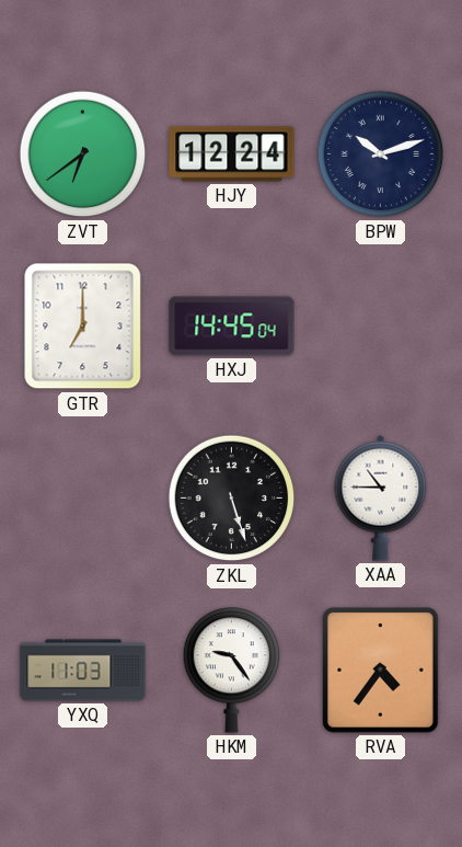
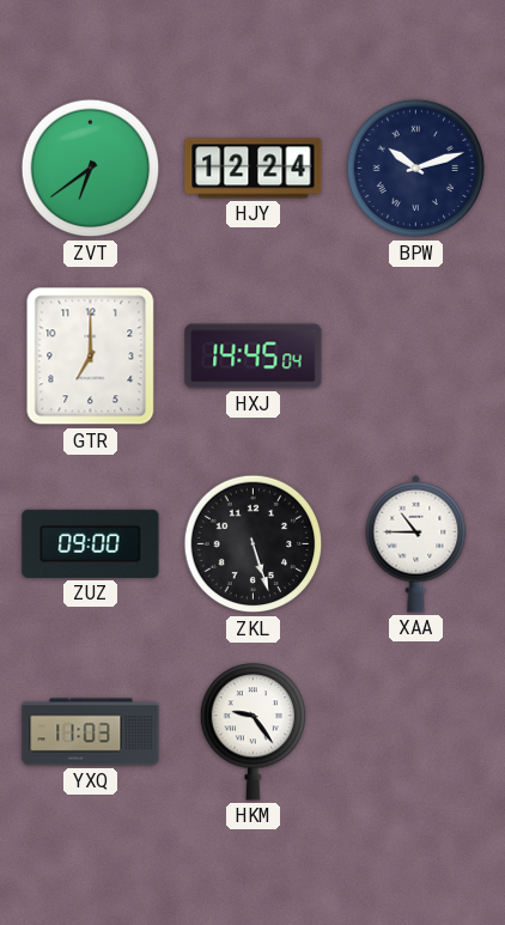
ZUZ: none -> 09:00
RVA: 4:36 -> none
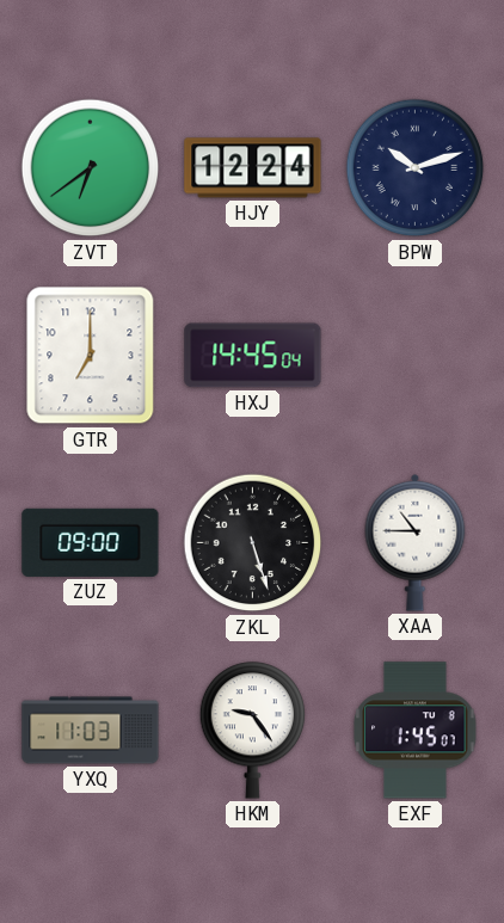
EXF: none -> 1:45
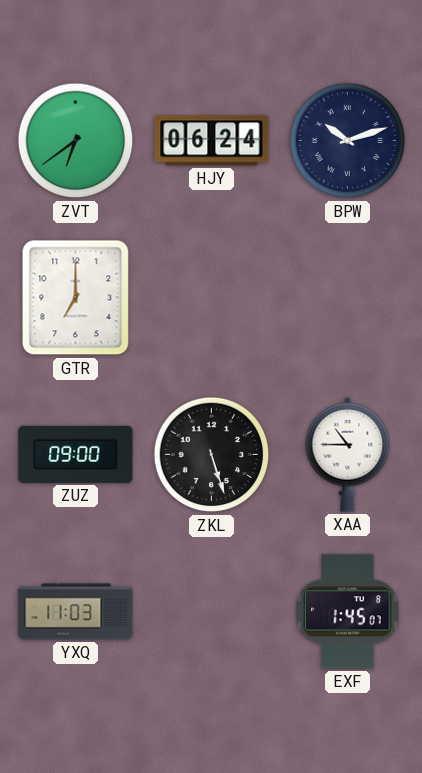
HJY: 12:24 -> 06:24
HXJ: 14:45 -> none
HKM: 9:24 -> none
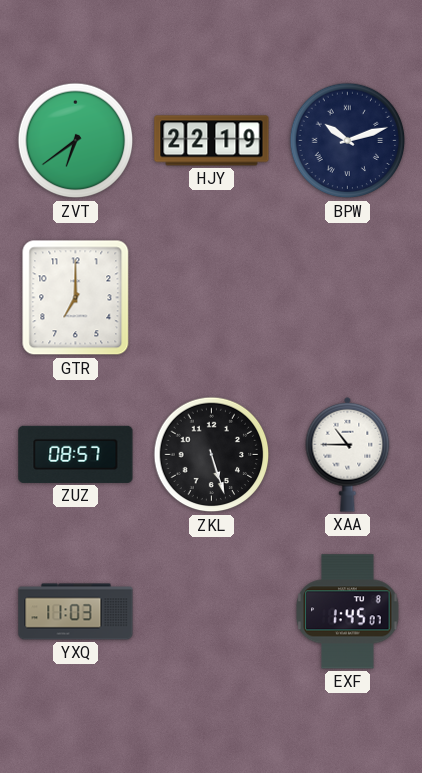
HJY: 06:24 -> 22:19
ZUZ: 09:00 -> 08:57
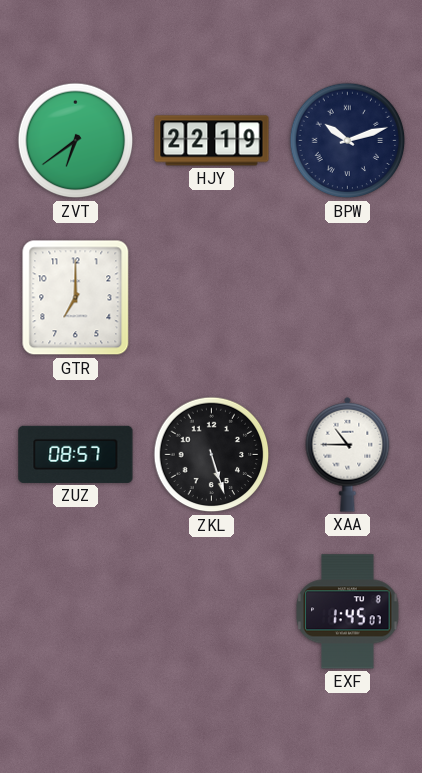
YXQ: 11:03 -> none
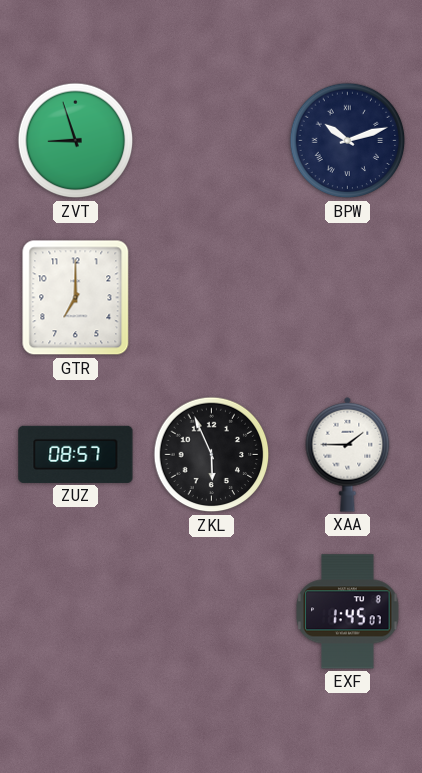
ZVT: 6:39 -> 8:57
HJY: 22:19 -> none
ZKL: 5:27 -> 5:56
XAA: 10:45 -> 1:45
